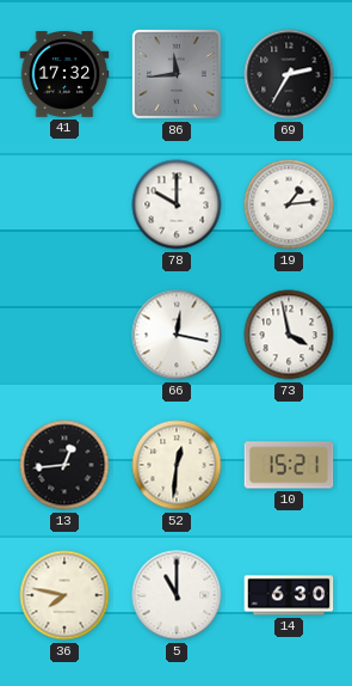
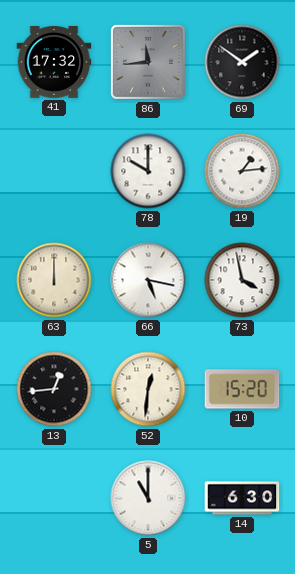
69: 2:35 -> 1:51
63: none -> 12:00
66: 12:17 -> 5:17
10: 15:21 -> 15:20
36: 7:47 -> none
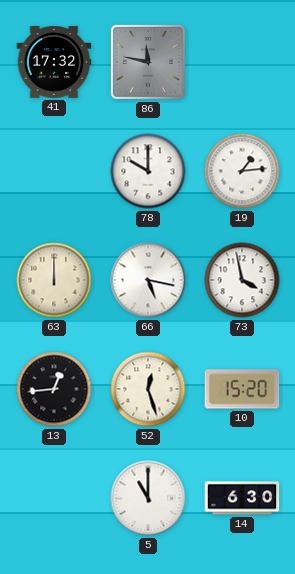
86: 11:44 -> 11:47
69: 1:51 -> none
52: 12:31 -> 12:27
